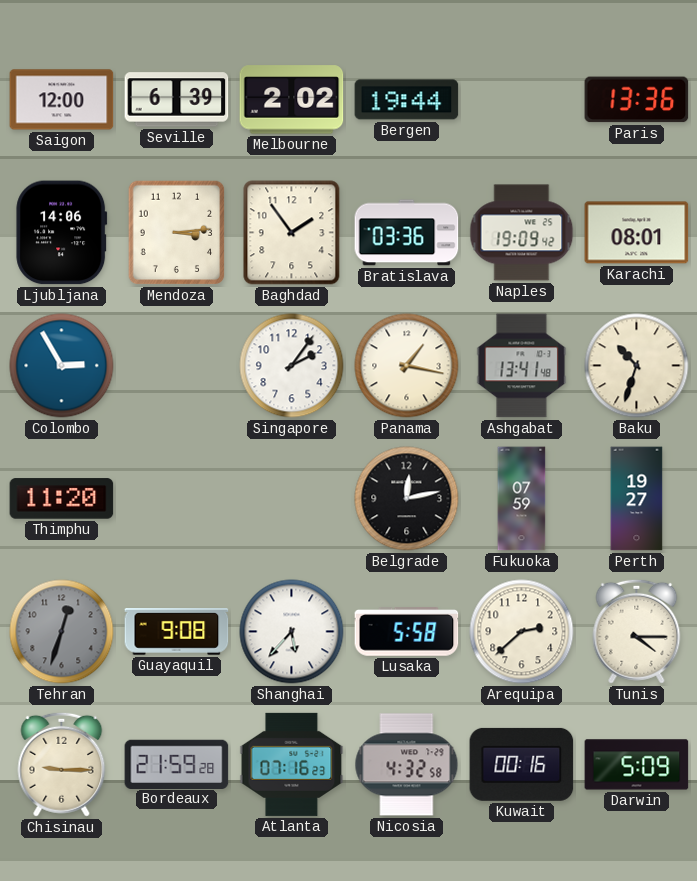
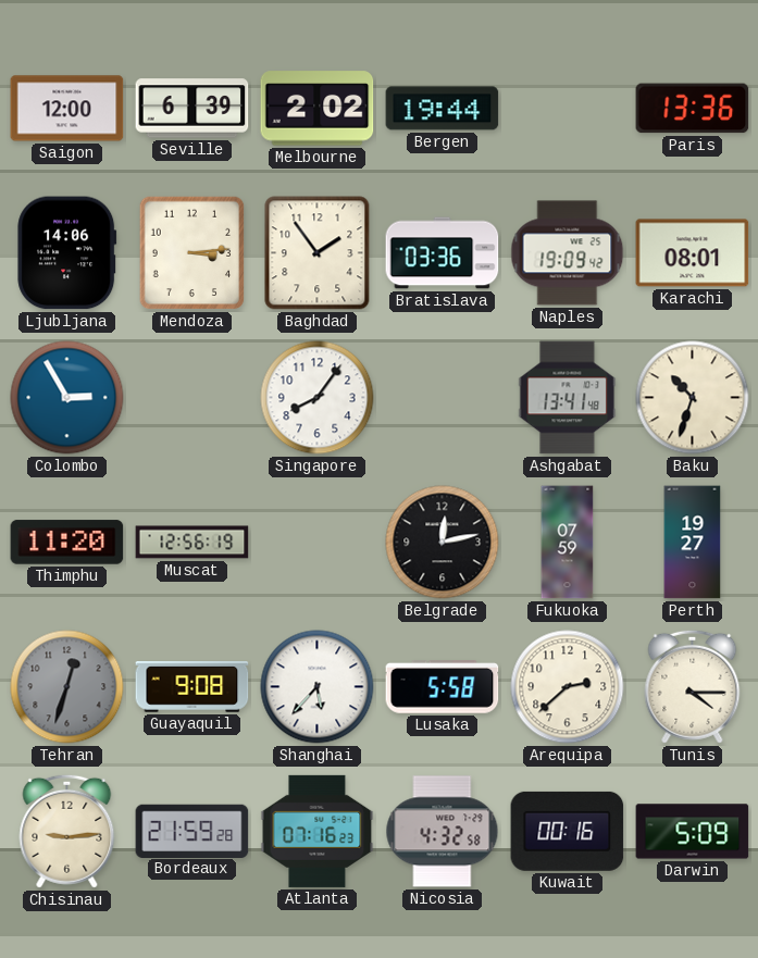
Singapore: 2:06 -> 8:06
Panama: 1:17 -> none
Muscat: none -> 12:56
Chisinau: 9:15 -> 9:14
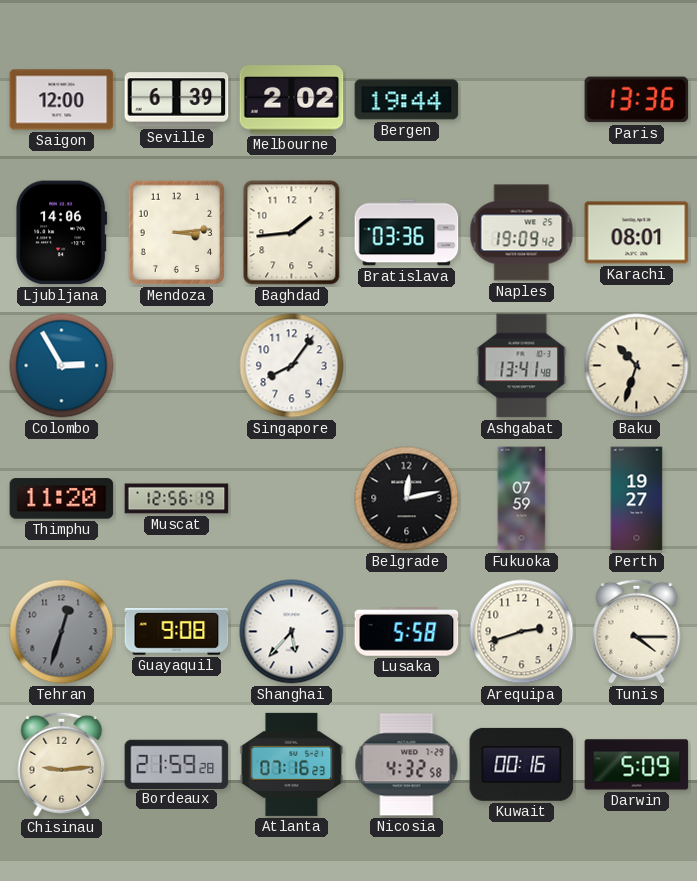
Baghdad: 1:54 -> 1:44
Arequipa: 2:38 -> 2:42
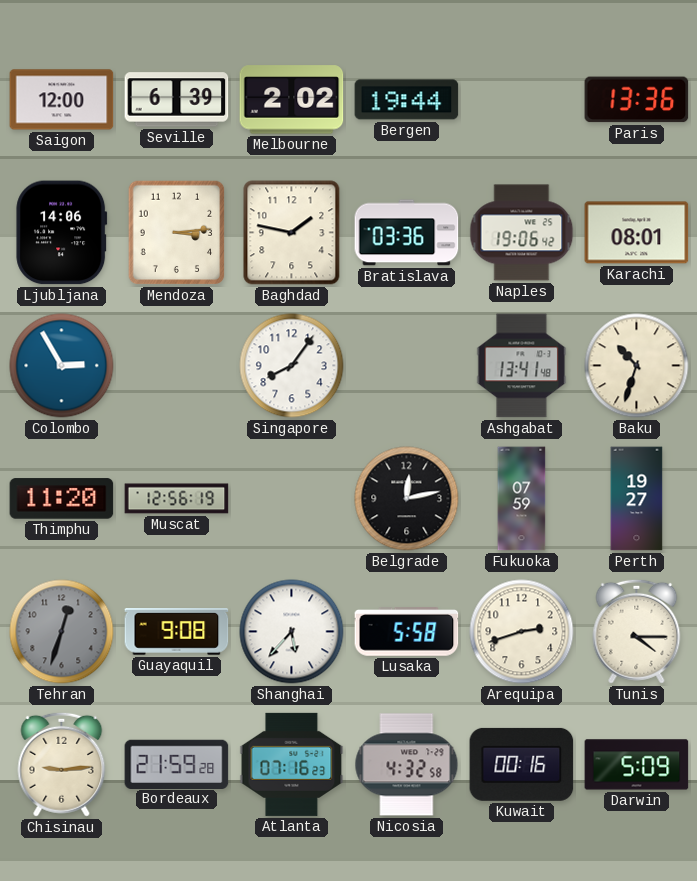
Baghdad: 1:44 -> 1:47
Naples: 19:09 -> 19:06
